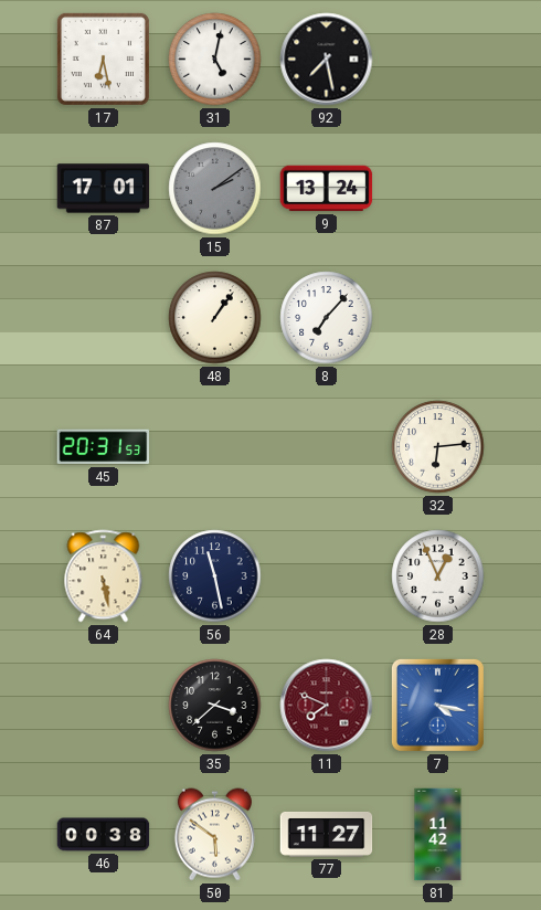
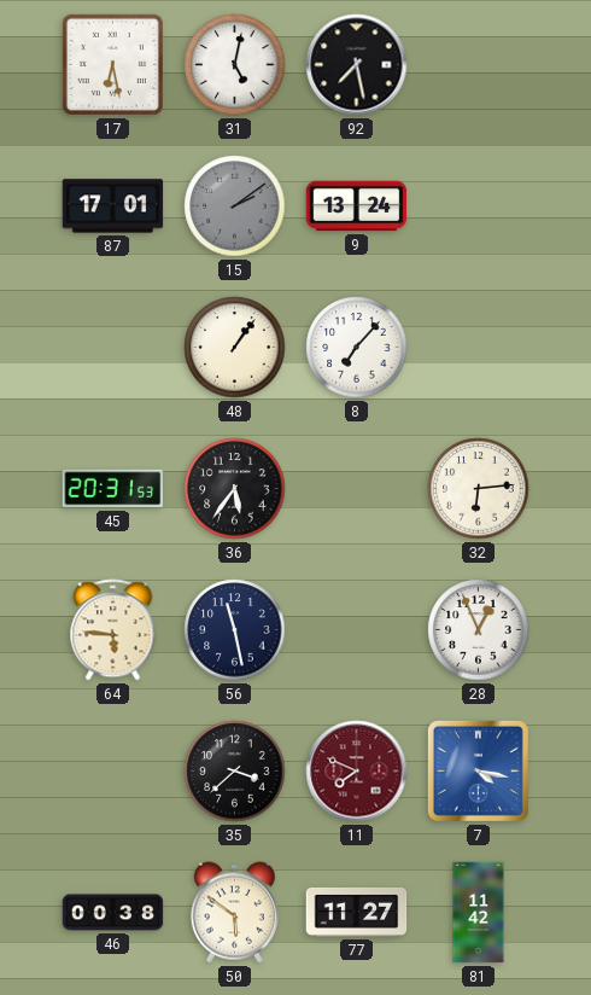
36: none -> 5:36
64: 5:28 -> 5:46
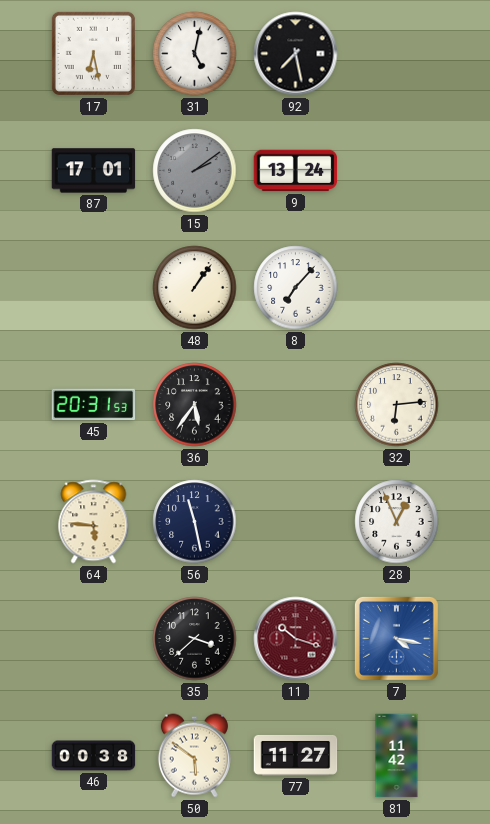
11: 7:49 -> 10:18
